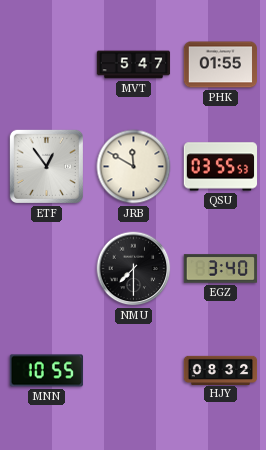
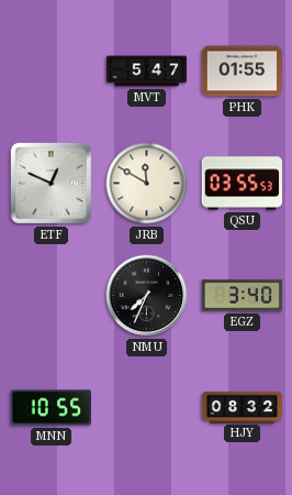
ETF: 12:54 -> 12:49
NMU: 7:30 -> 7:34
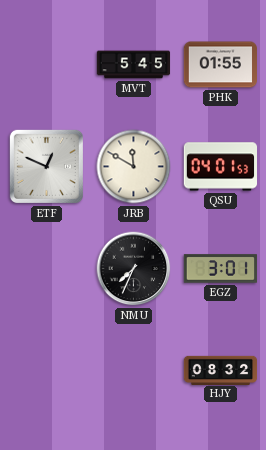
MVT: 5:47 -> 5:45
QSU: 03:55 -> 04:01
EGZ: 3:40 -> 3:01
MNN: 10:55 -> none
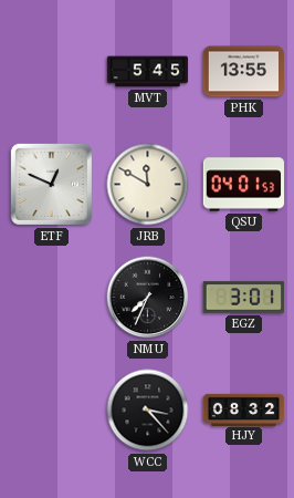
PHK: 01:55 -> 13:55
WCC: none -> 3:23
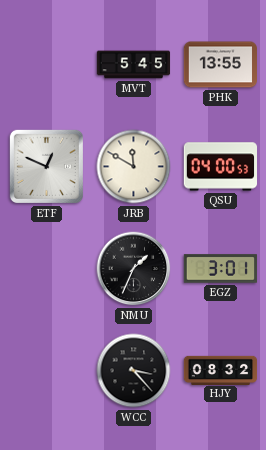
QSU: 04:01 -> 04:00
NMU: 7:34 -> 1:34
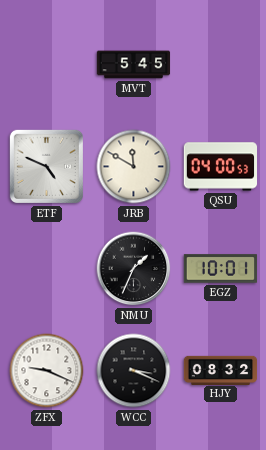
PHK: 13:55 -> none
ETF: 12:49 -> 4:49
EGZ: 3:01 -> 10:01
ZFX: none -> 9:19
WCC: 3:23 -> 3:19
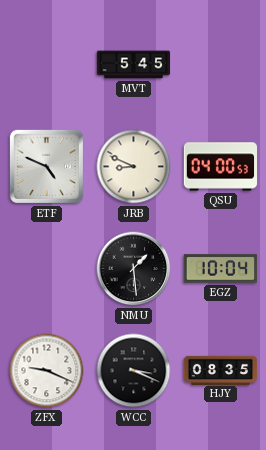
JRB: 11:50 -> 8:49
NMU: 1:34 -> 1:29
EGZ: 10:01 -> 10:04
HJY: 08:32 -> 08:35
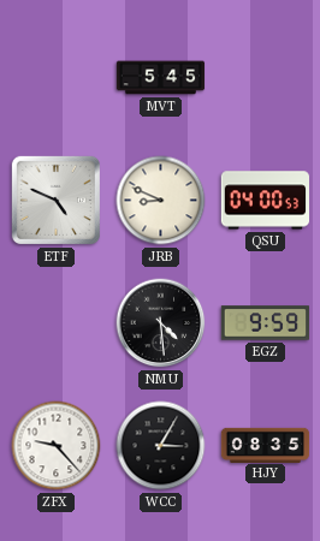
NMU: 1:29 -> 4:29
EGZ: 10:04 -> 9:59
ZFX: 9:19 -> 9:23
WCC: 3:19 -> 3:05
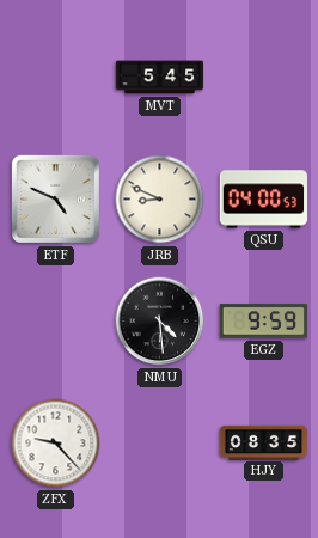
WCC: 3:05 -> none
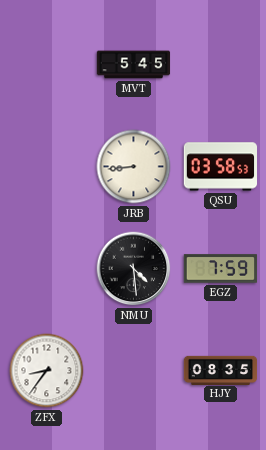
ETF: 4:49 -> none
JRB: 8:49 -> 8:44
QSU: 04:00 -> 03:58
EGZ: 9:59 -> 7:59
ZFX: 9:23 -> 8:36
